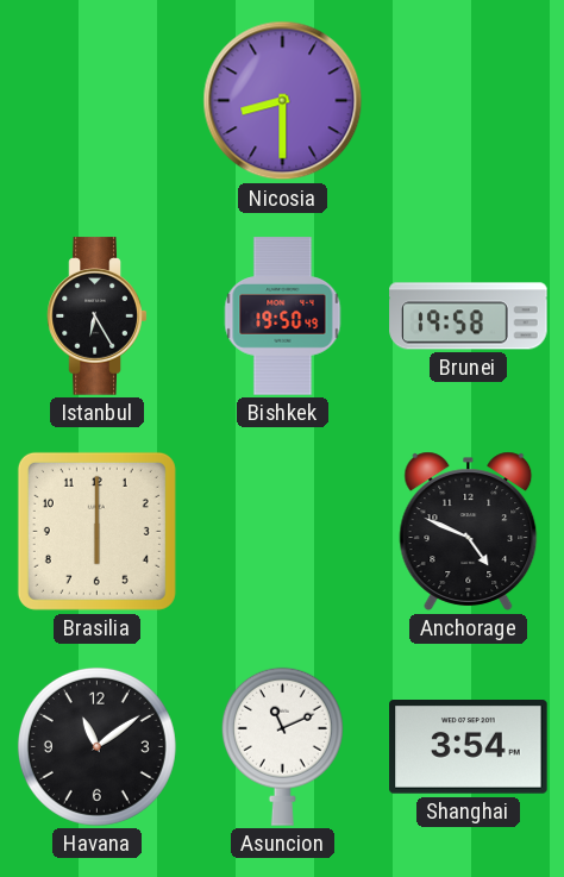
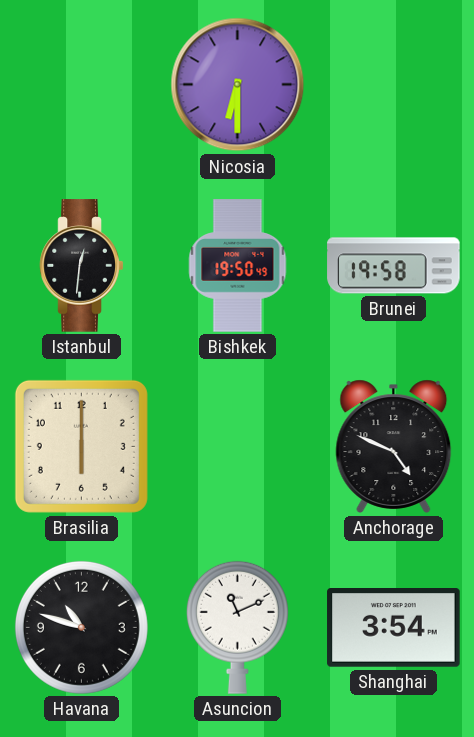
Nicosia: 8:30 -> 6:30
Istanbul: 6:25 -> 12:31
Havana: 11:09 -> 10:48
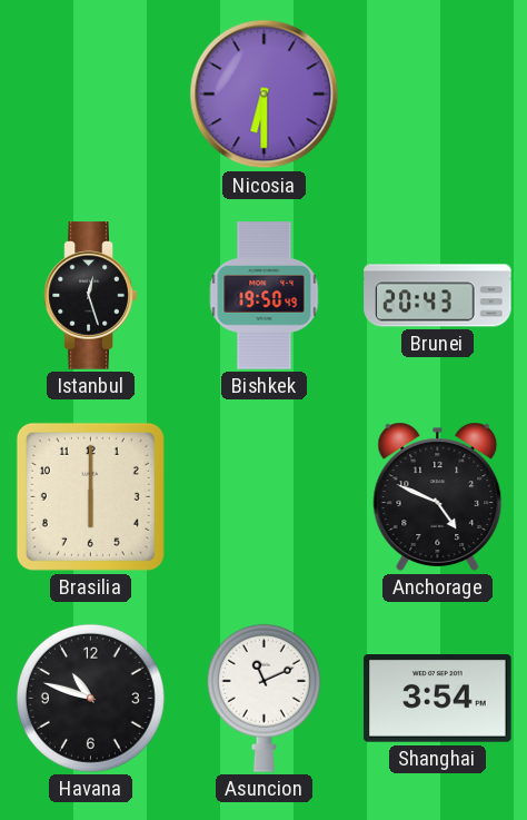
Istanbul: 12:31 -> 12:27
Brunei: 19:58 -> 20:43
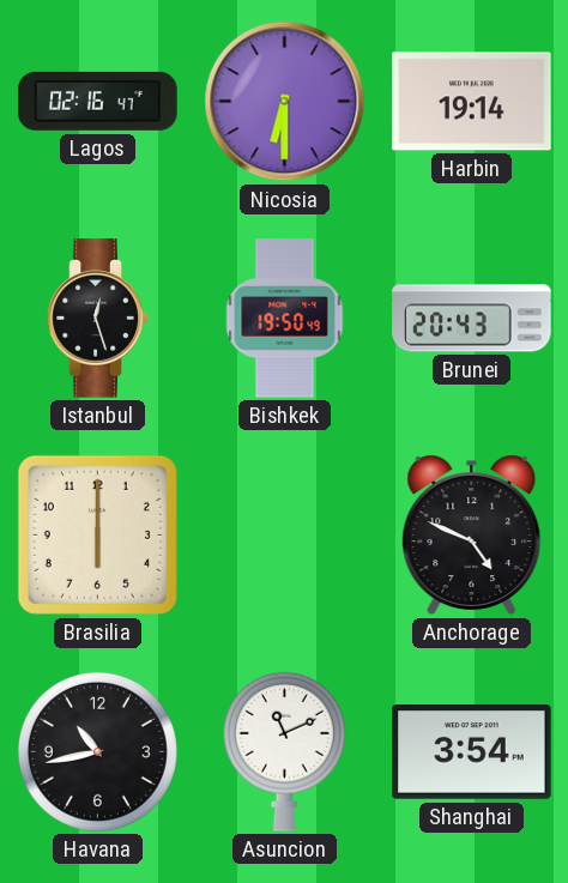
Lagos: none -> 02:16
Harbin: none -> 19:14
Havana: 10:48 -> 10:43
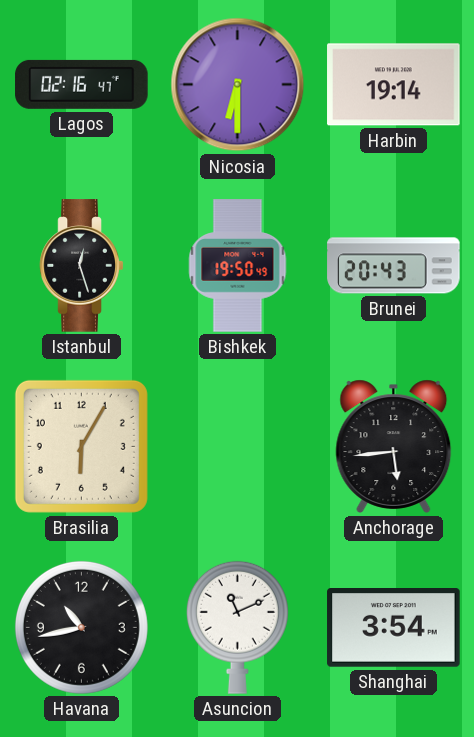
Brasilia: 6:00 -> 6:05
Anchorage: 4:49 -> 5:44
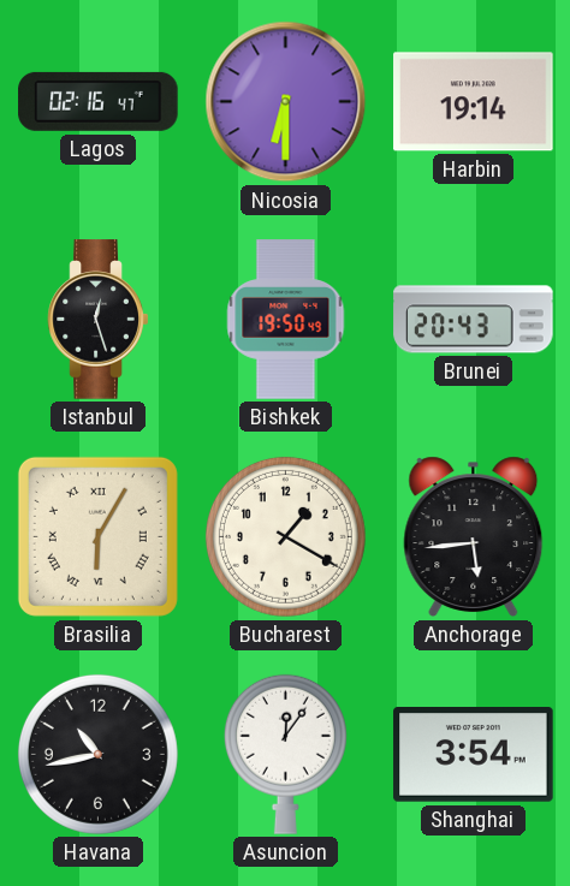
Brasilia numerals: Arabic -> Roman
Bucharest: none -> 1:20
Asuncion: 11:11 -> 12:06
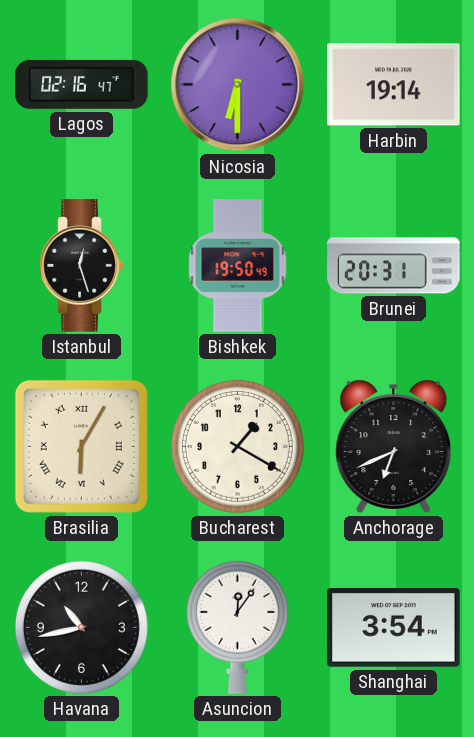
Brunei: 20:43 -> 20:31
Anchorage: 5:44 -> 6:41
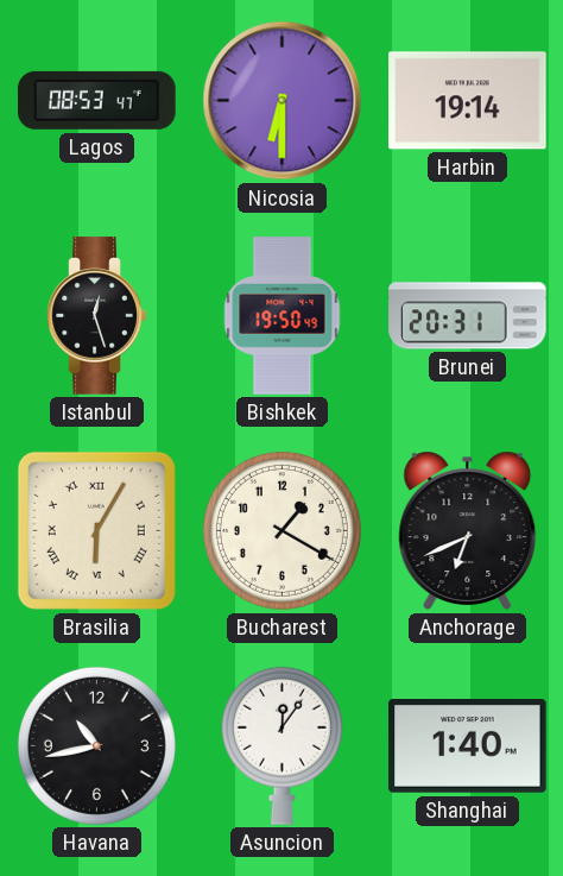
Lagos: 02:16 -> 08:53
Shanghai: 3:54 -> 1:40
